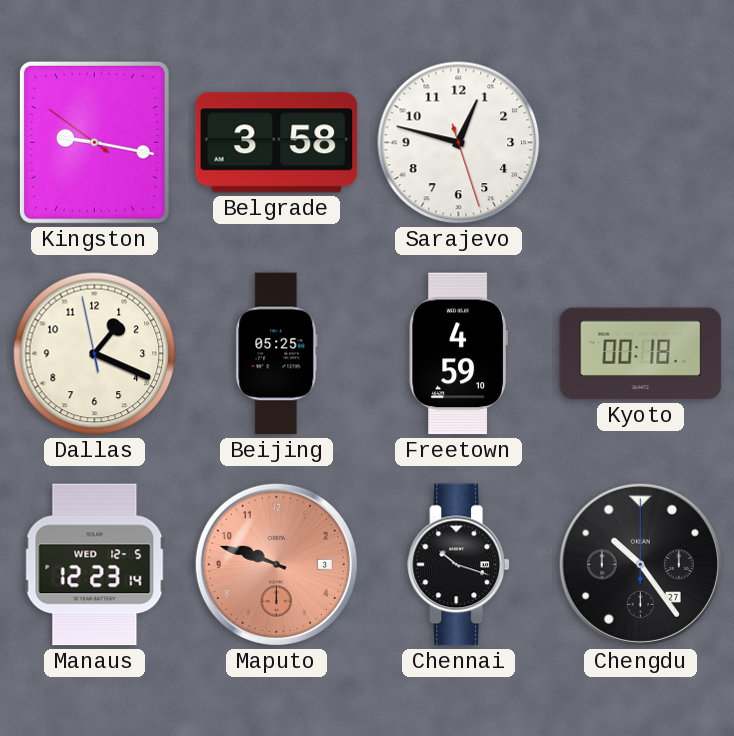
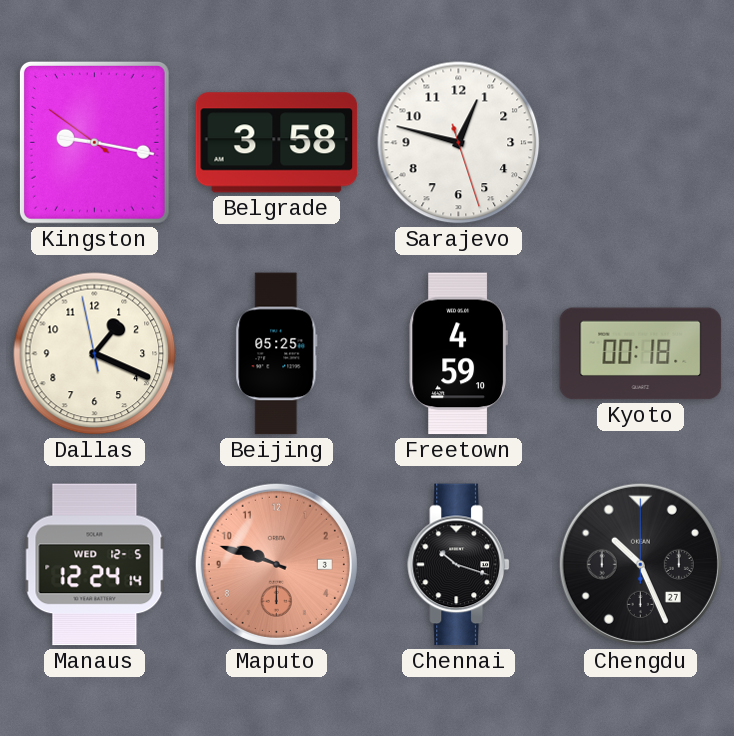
Manaus: 12:23 -> 12:24
Chengdu: 10:24 -> 10:26
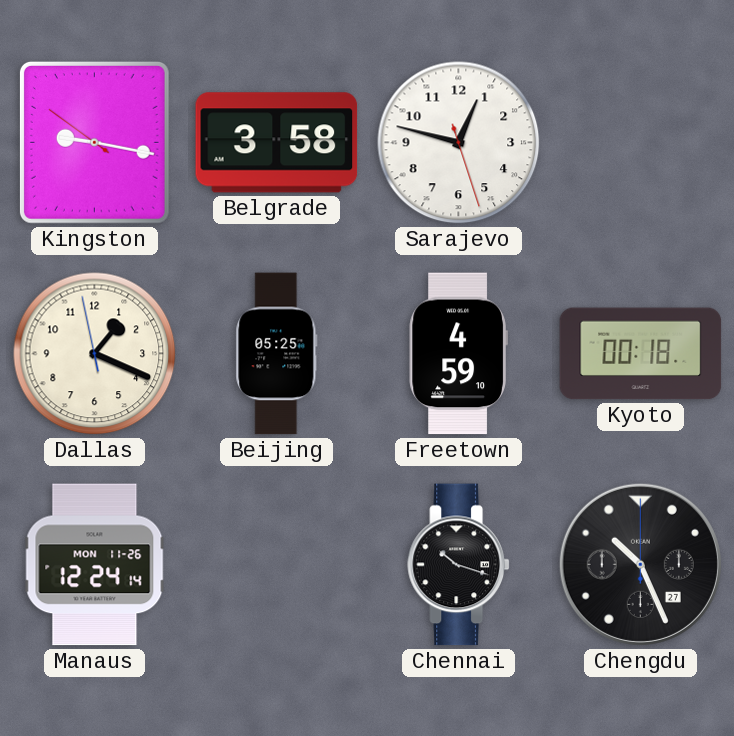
Manaus date: WED 12-5 -> MON 11-26
Maputo: 9:48 -> none
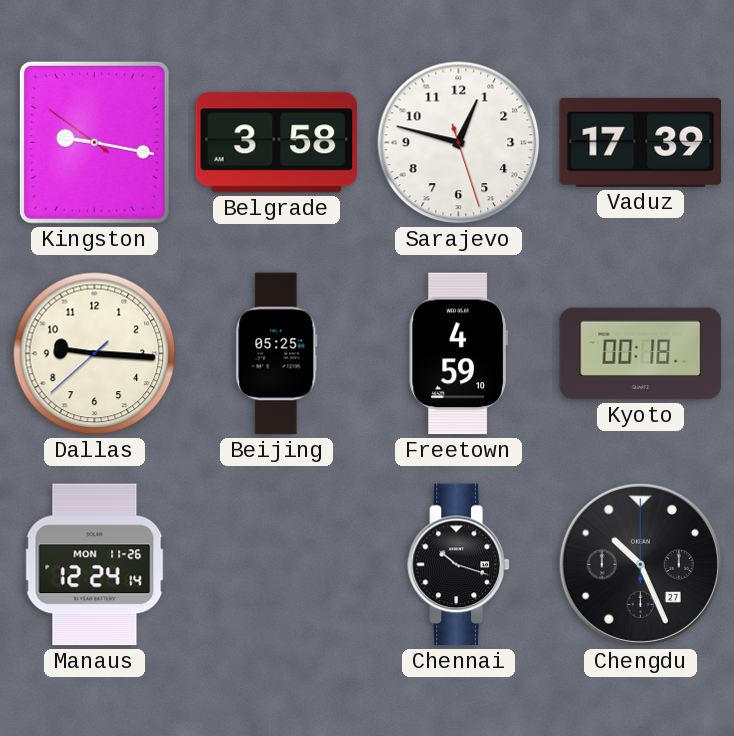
Vaduz: none -> 17:39
Dallas: 1:18 -> 9:15
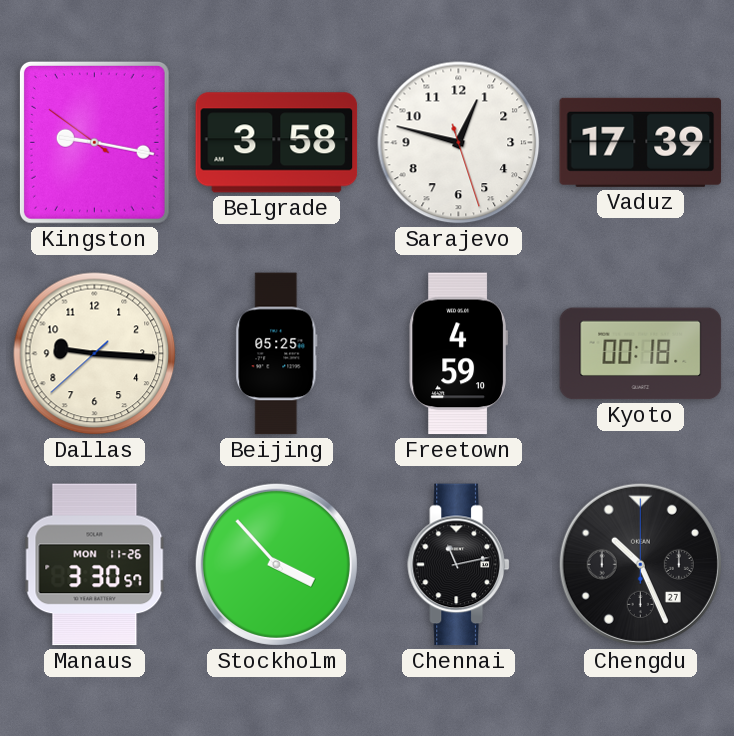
Manaus: 12:24 -> 3:30
Stockholm: none -> 3:53
Chennai: 10:18 -> 11:13
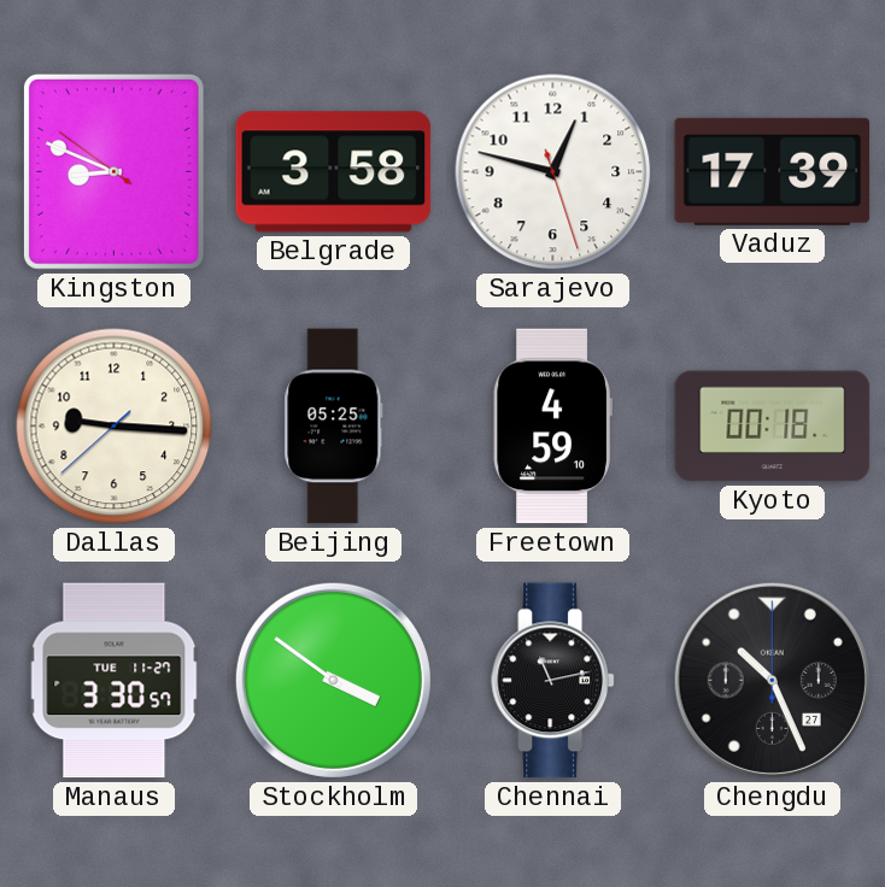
Kingston: 9:16 -> 8:48
Manaus date: MON 11-26 -> TUE 11-27
Stockholm: 3:53 -> 3:51
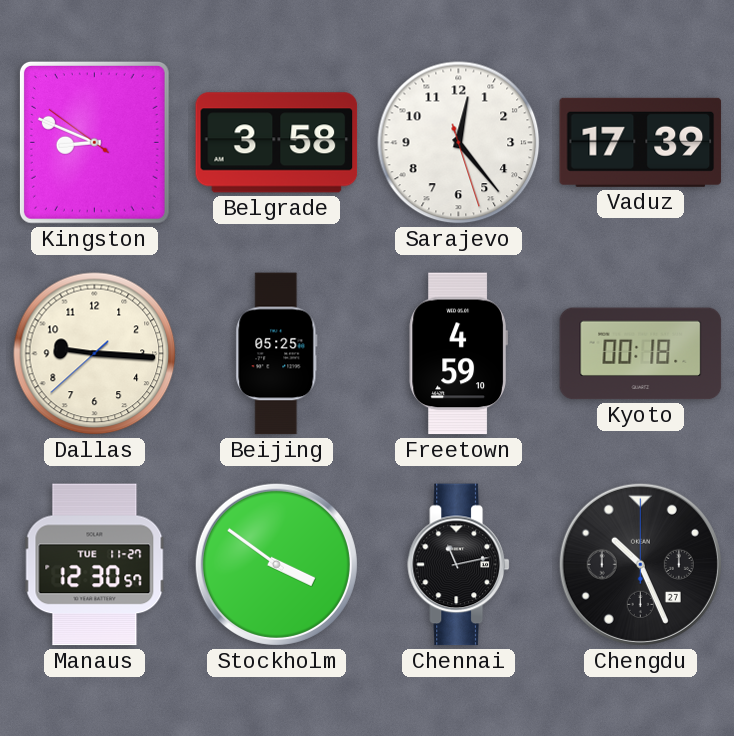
Sarajevo: 12:47 -> 12:23
Manaus: 3:30 -> 12:30
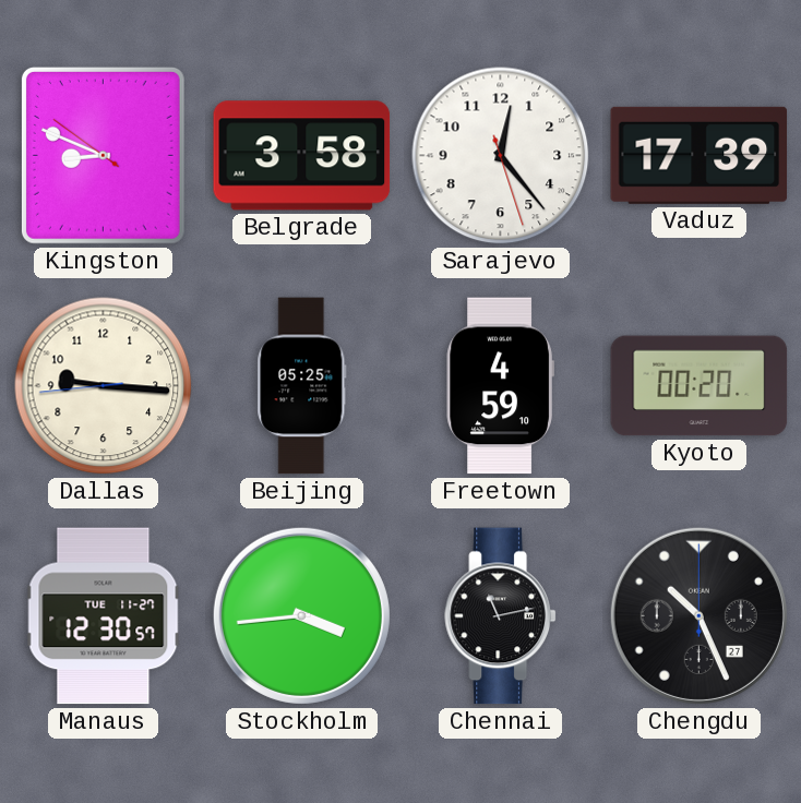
Dallas: 9:15:38 -> 9:15:44
Kyoto: 00:18 -> 00:20
Stockholm: 3:51 -> 3:44
